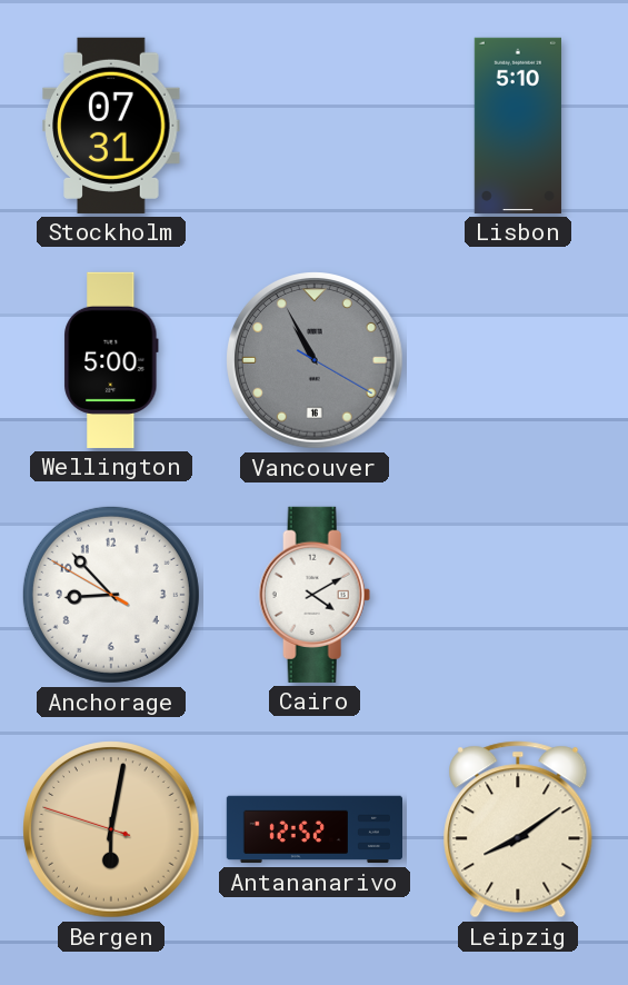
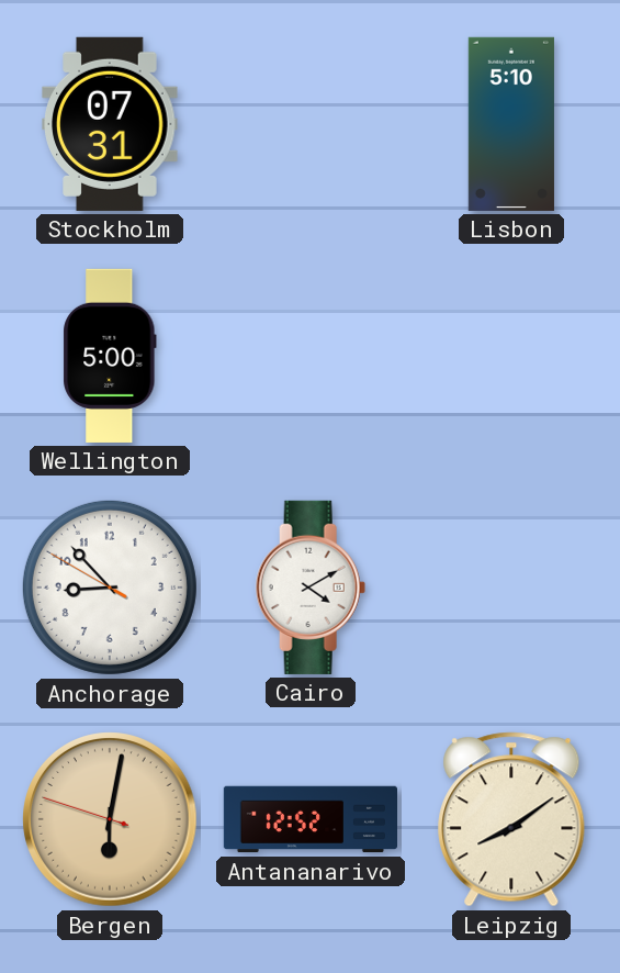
Vancouver: 10:55 -> none
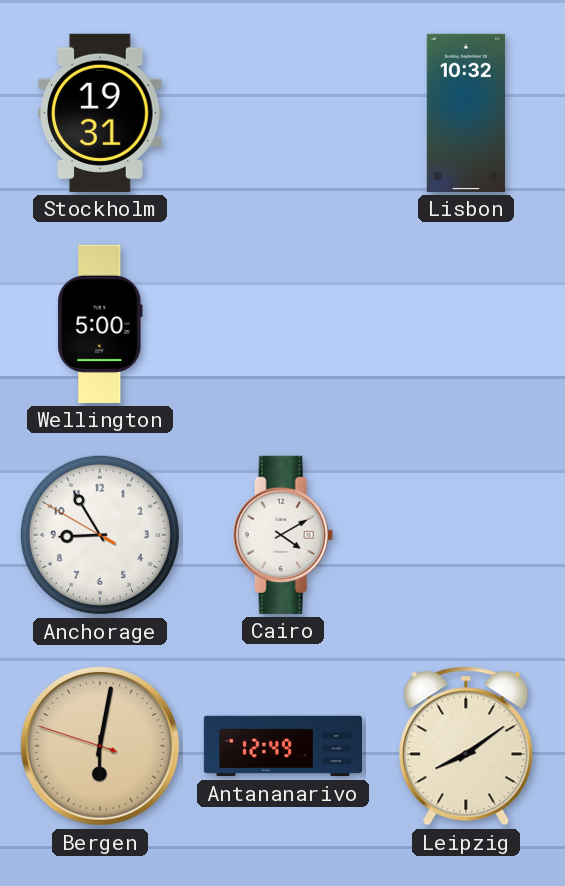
Stockholm: 07:31 -> 19:31
Lisbon: 5:10 -> 10:32
Anchorage: 8:52 -> 8:54
Antananarivo: 12:52 -> 12:49
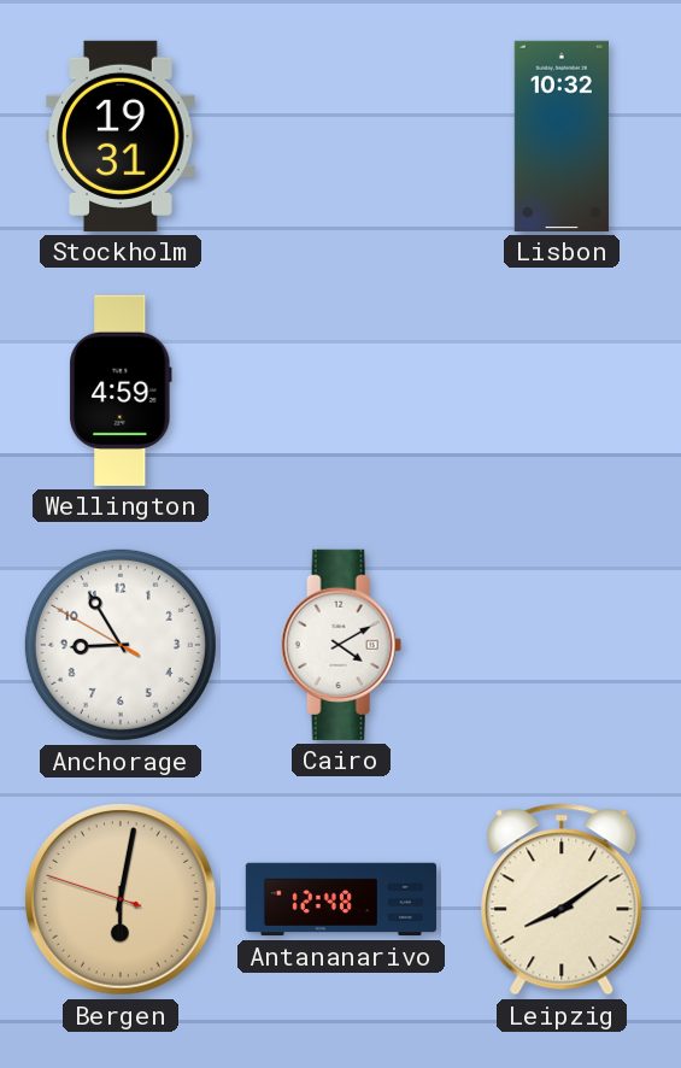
Wellington: 5:00 -> 4:59
Antananarivo: 12:49 -> 12:48
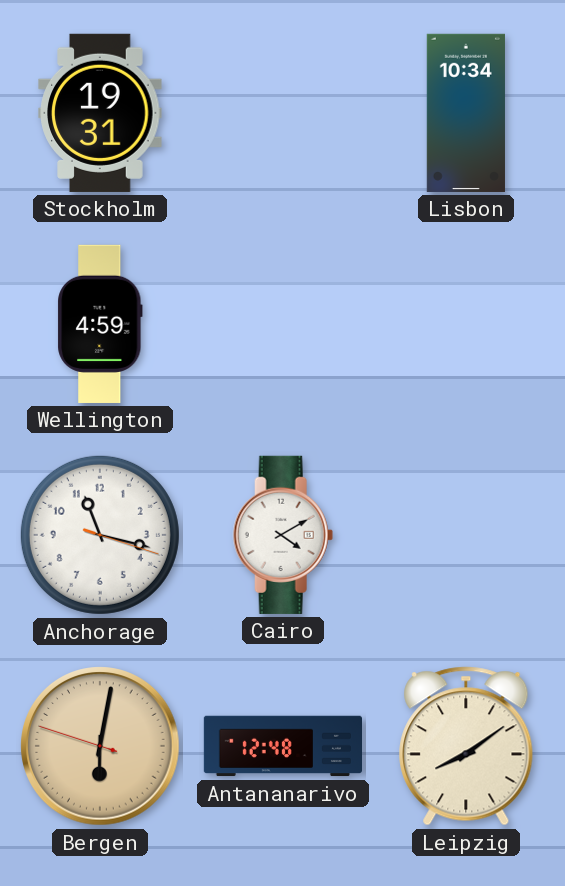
Lisbon: 10:32 -> 10:34
Anchorage: 8:54 -> 11:17
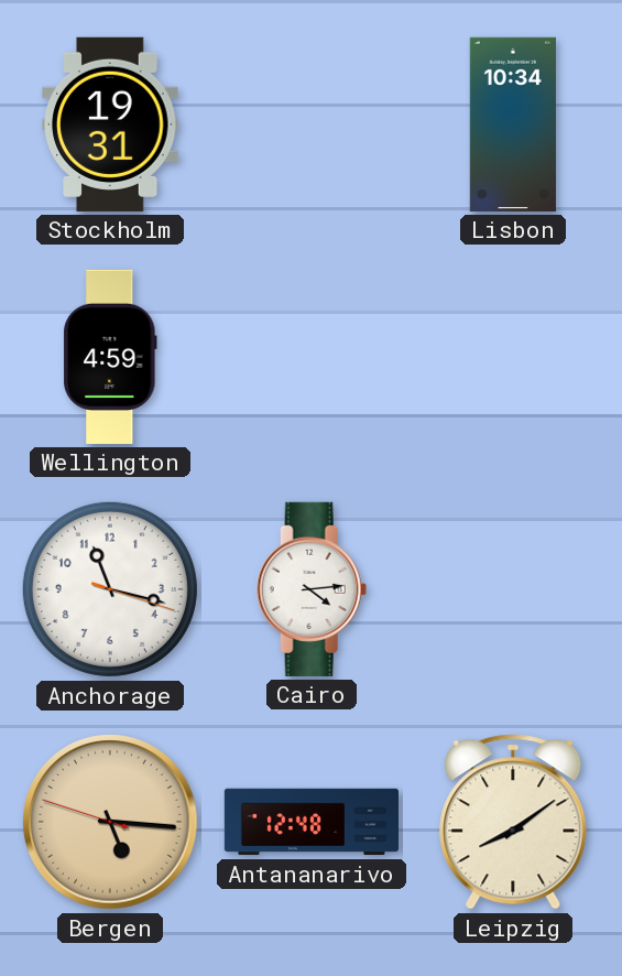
Cairo: 4:10 -> 4:14
Bergen: 6:01 -> 5:15
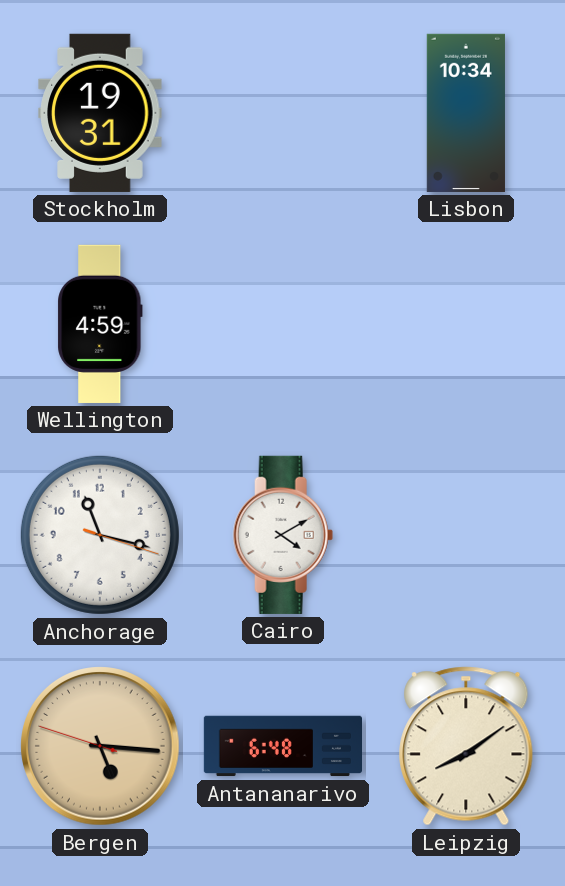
Cairo: 4:14 -> 4:10
Antananarivo: 12:48 -> 6:48
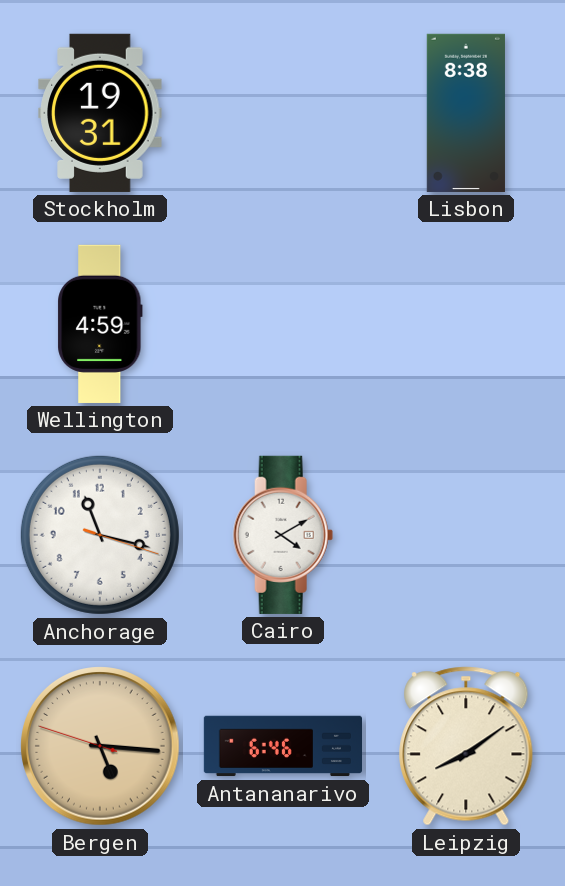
Lisbon: 10:34 -> 8:38
Antananarivo: 6:48 -> 6:46
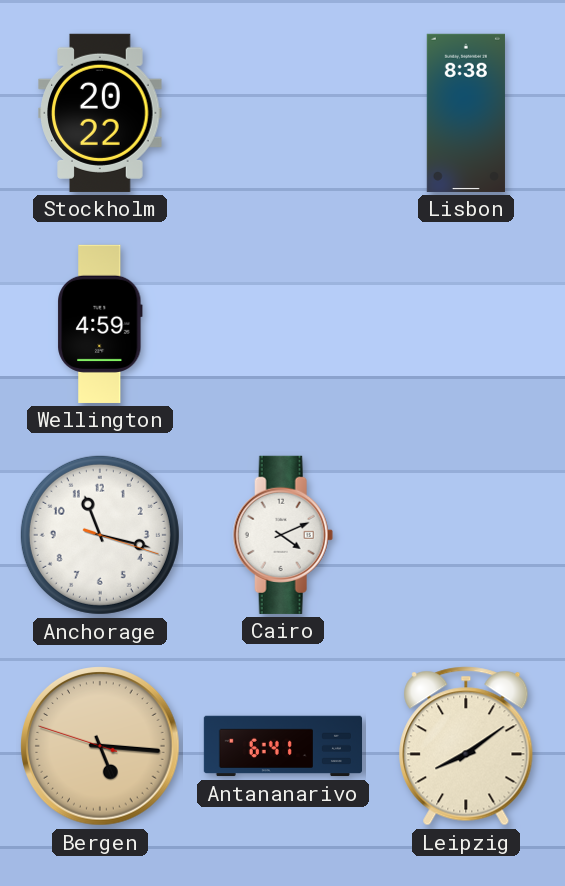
Stockholm: 19:31 -> 20:22
Cairo: 4:10 -> 4:11
Antananarivo: 6:46 -> 6:41
